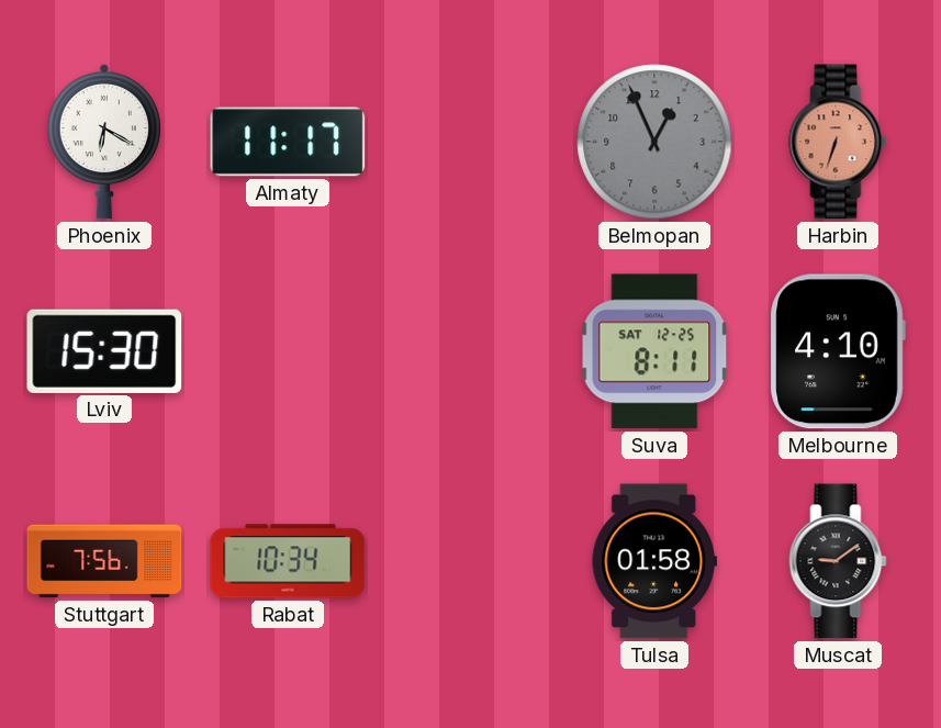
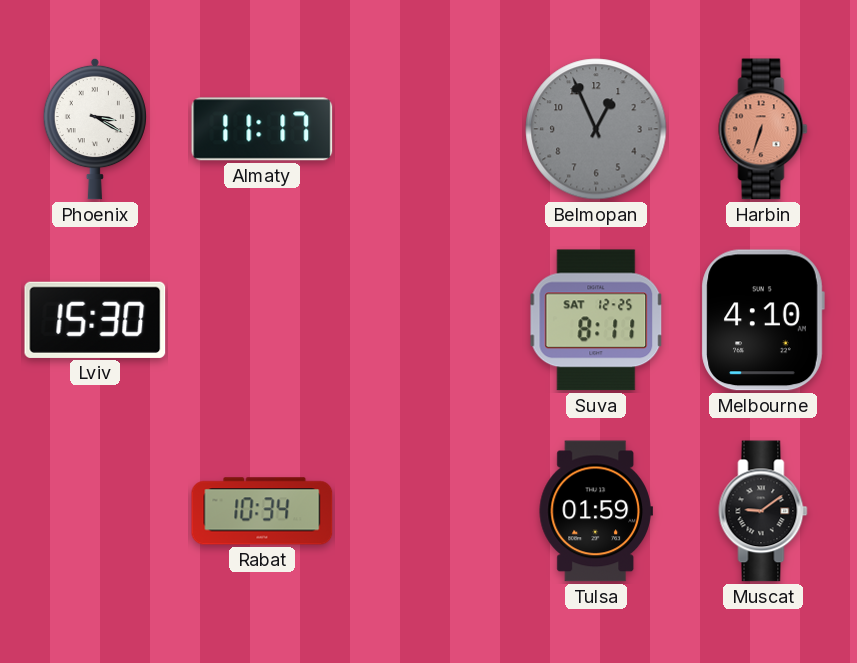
Phoenix: 6:20 -> 3:20
Stuttgart: 7:56 -> none
Tulsa: 01:58 -> 01:59
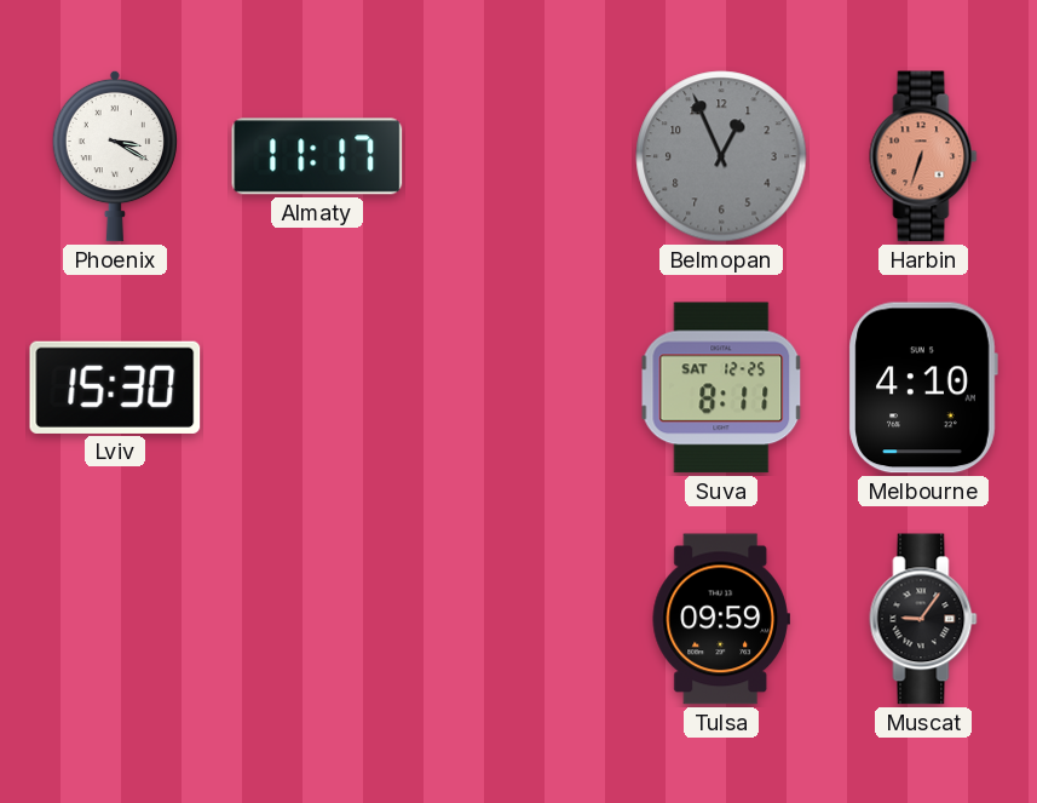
Rabat: 10:34 -> none
Tulsa: 01:59 -> 09:59
Muscat: 9:09 -> 9:06
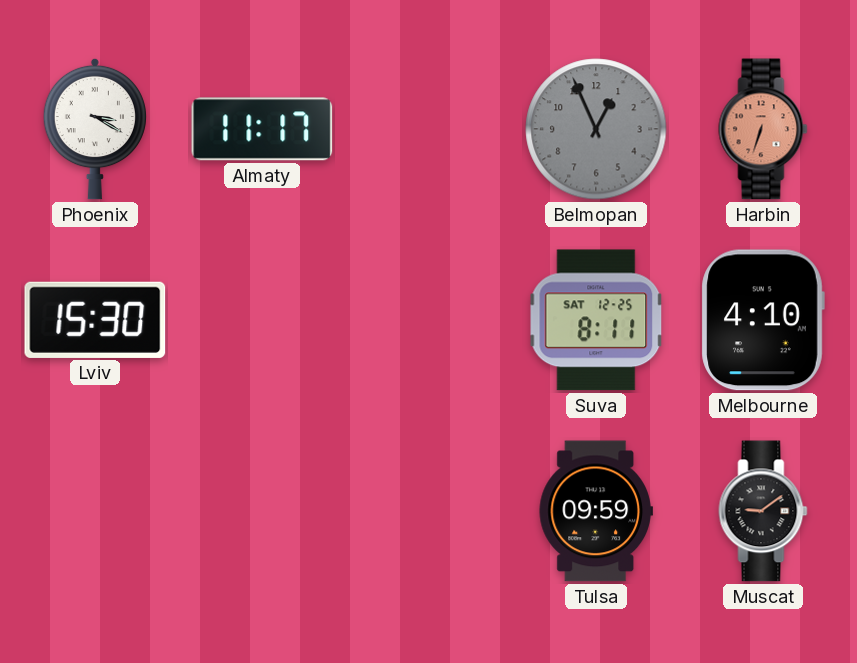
Muscat: 9:06 -> 9:09
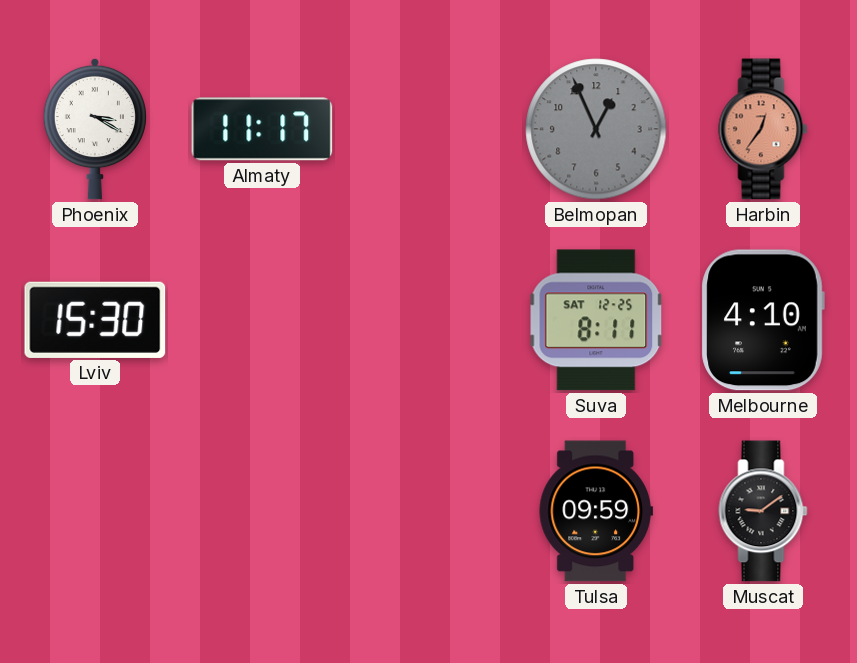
Harbin: 6:33 -> 12:36
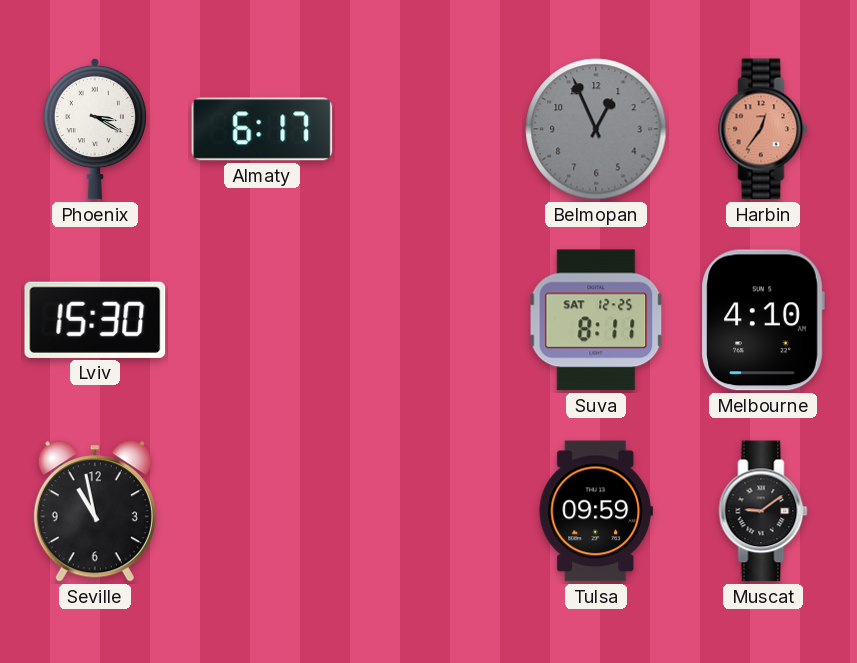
Almaty: 11:17 -> 6:17
Seville: none -> 10:58
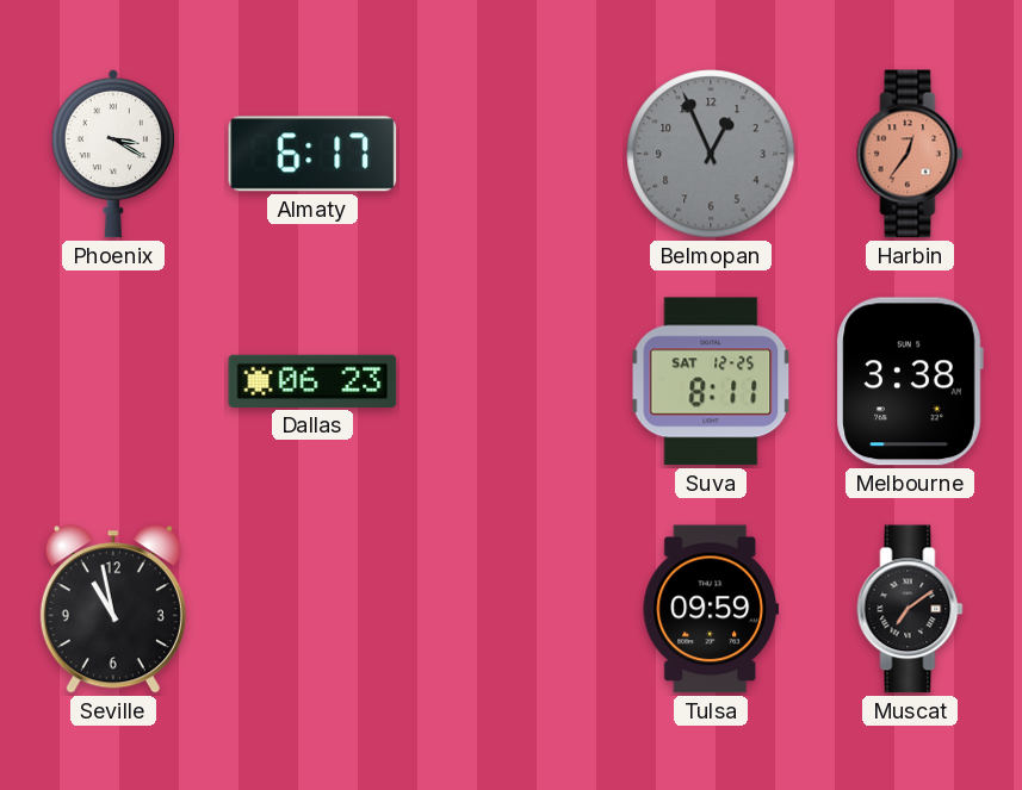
Lviv: 15:30 -> none
Dallas: none -> 06:23
Melbourne: 4:10 -> 3:38
Muscat: 9:09 -> 7:09
